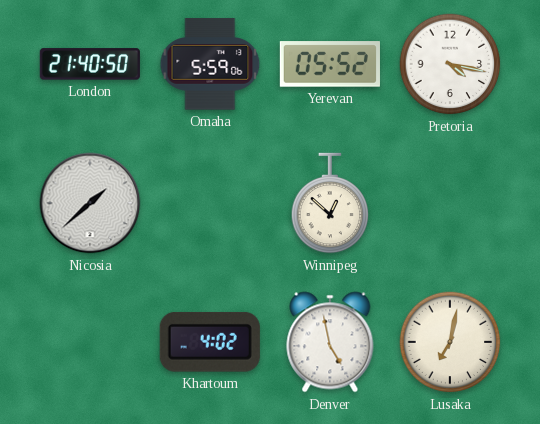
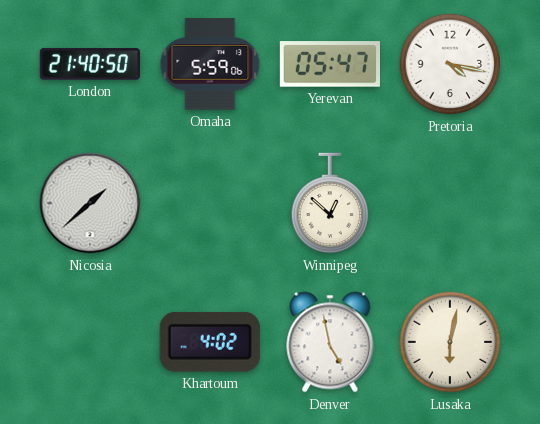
Yerevan: 05:52 -> 05:47
Lusaka: 7:02 -> 6:02
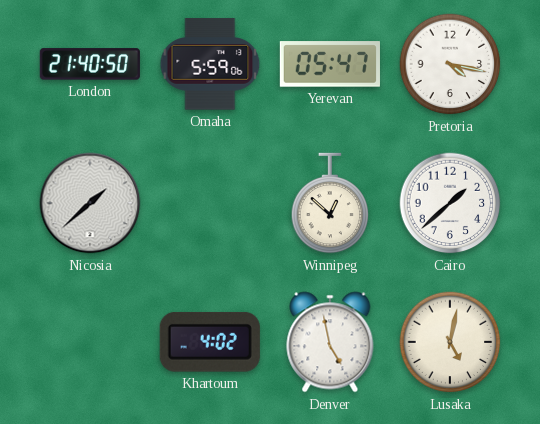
Cairo: none -> 1:38
Lusaka: 6:02 -> 5:02
